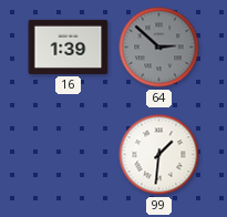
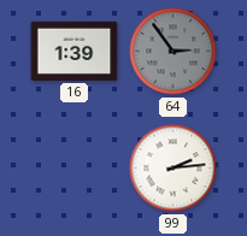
64: 2:52 -> 2:54
99: 1:31 -> 2:14
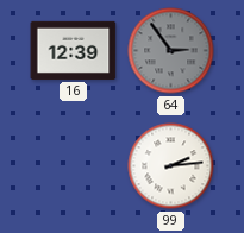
16: 1:39 -> 12:39
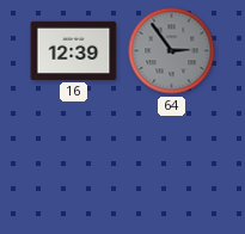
99: 2:14 -> none
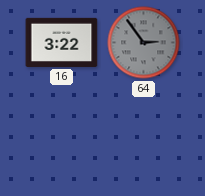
16: 12:39 -> 3:22
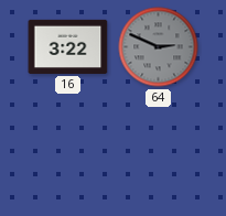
64: 2:54 -> 2:49
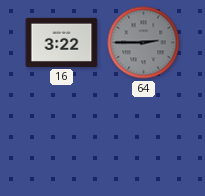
64: 2:49 -> 2:45
